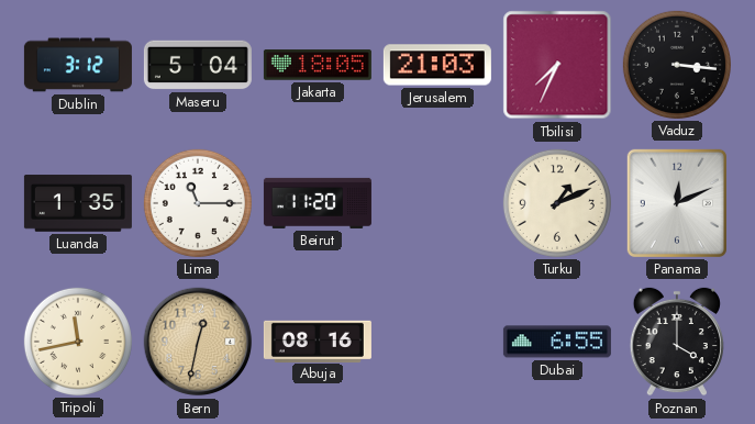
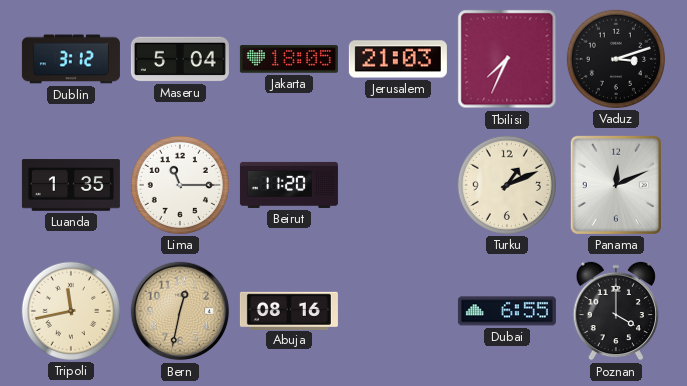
Vaduz: 3:16 -> 3:12
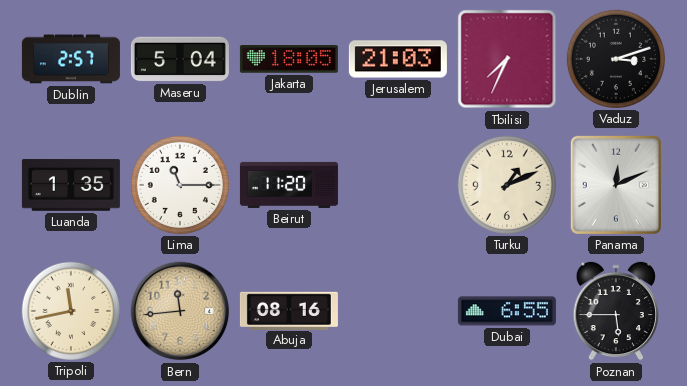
Dublin: 3:12 -> 2:57
Bern: 12:32 -> 11:44
Poznan: 4:00 -> 5:45
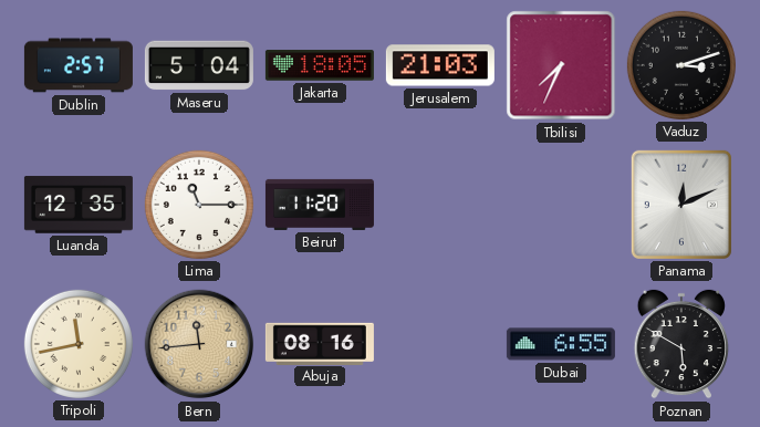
Luanda: 1:35 -> 12:35
Turku: 1:11 -> none
Poznan: 5:45 -> 5:50
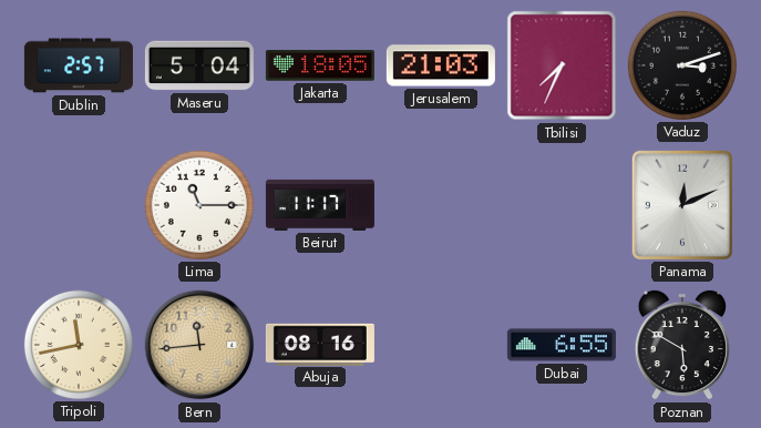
Luanda: 12:35 -> none
Beirut: 11:20 -> 11:17
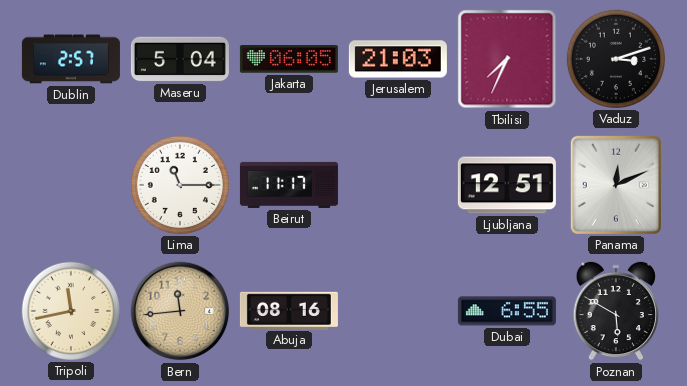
Jakarta: 18:05 -> 06:05
Ljubljana: none -> 12:51
